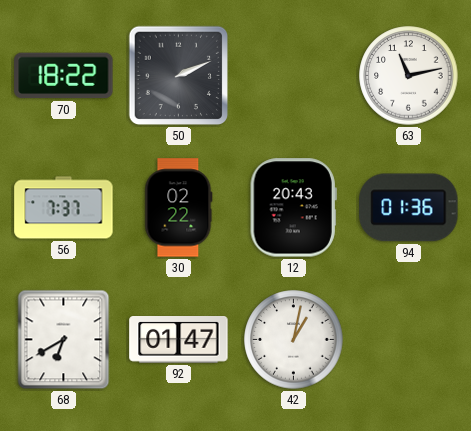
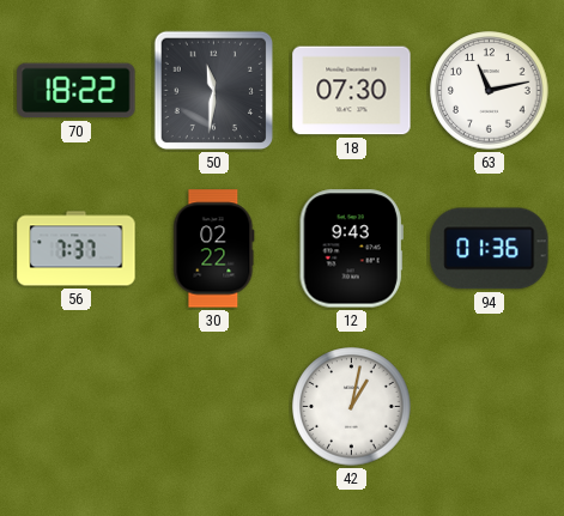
50: 2:11 -> 11:31
18: none -> 07:30
12: 20:43 -> 9:43
68: 6:40 -> none
92: 01:47 -> none
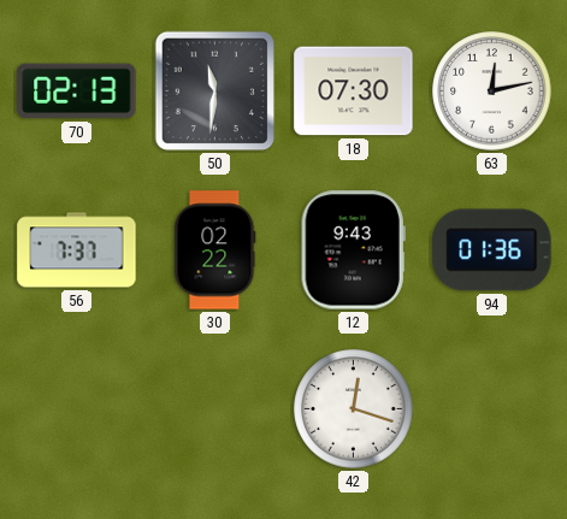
70: 18:22 -> 02:13
63: 11:13 -> 12:13
42: 1:02 -> 12:18
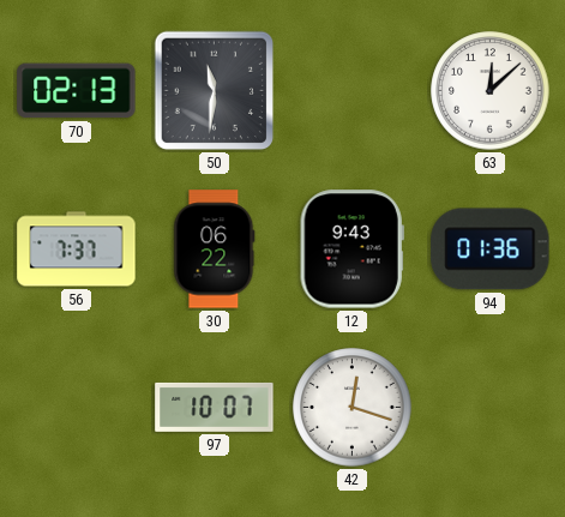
18: 07:30 -> none
63: 12:13 -> 12:08
30: 02:22 -> 06:22
97: none -> 10:07
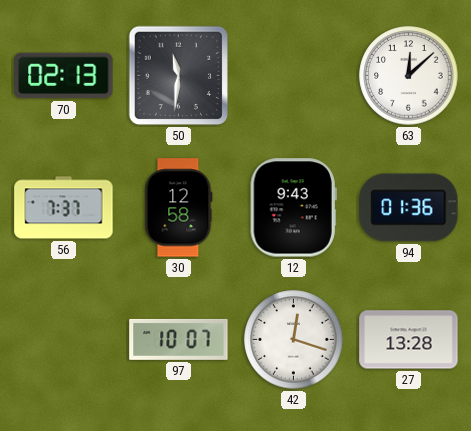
30: 06:22 -> 12:58
27: none -> 13:28
